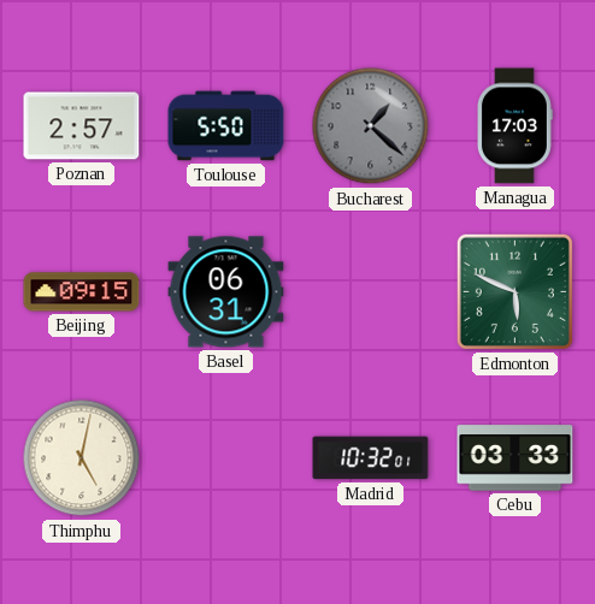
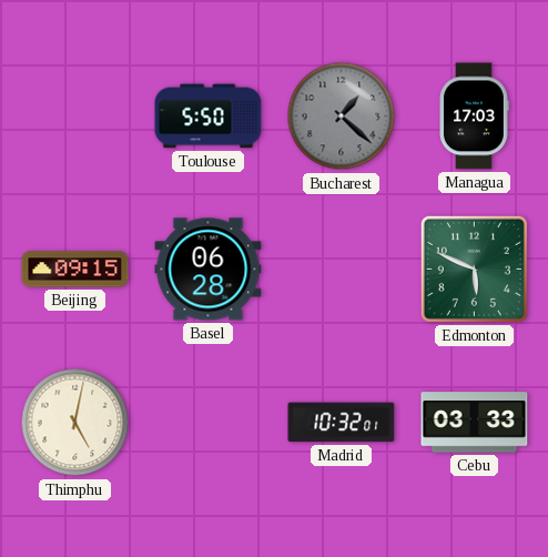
Poznan: 2:57 -> none
Basel: 06:31 -> 06:28
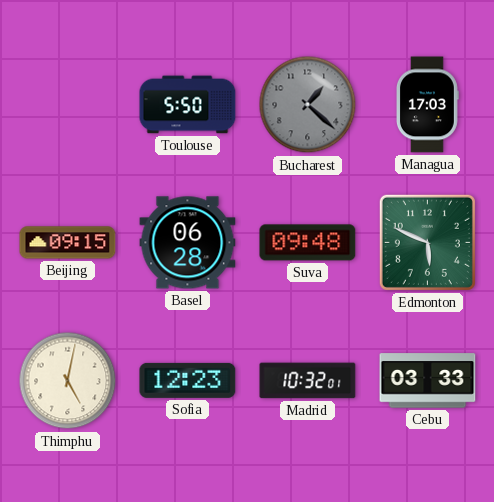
Suva: none -> 09:48
Sofia: none -> 12:23
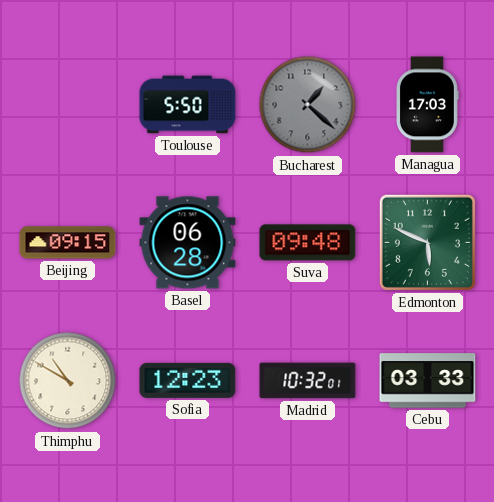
Thimphu: 5:02 -> 10:50
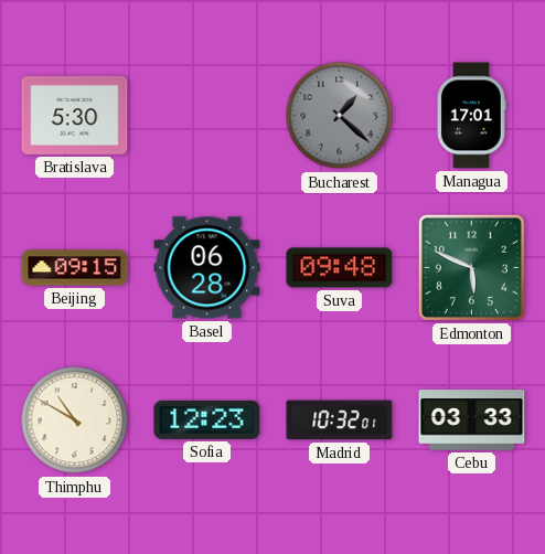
Bratislava: none -> 5:30
Toulouse: 5:50 -> none
Managua: 17:03 -> 17:01
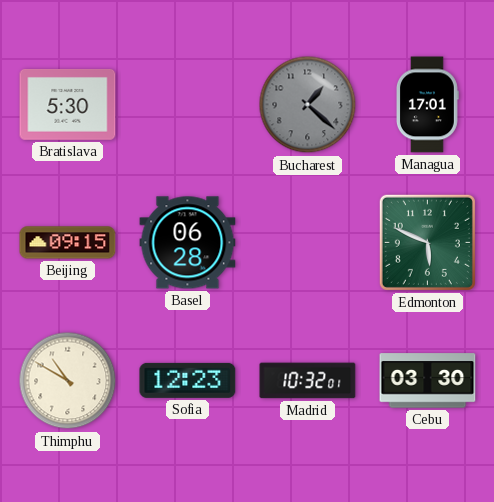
Suva: 09:48 -> none
Cebu: 03:33 -> 03:30
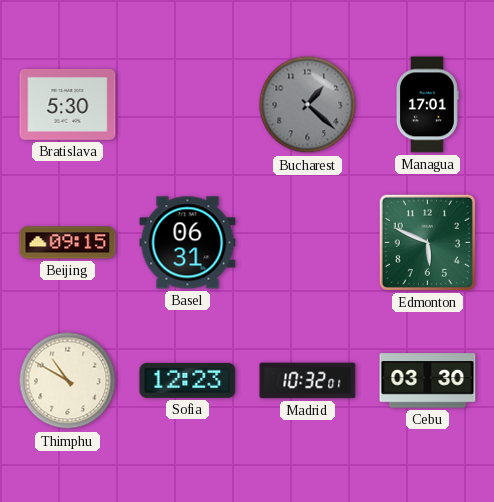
Basel: 06:28 -> 06:31
